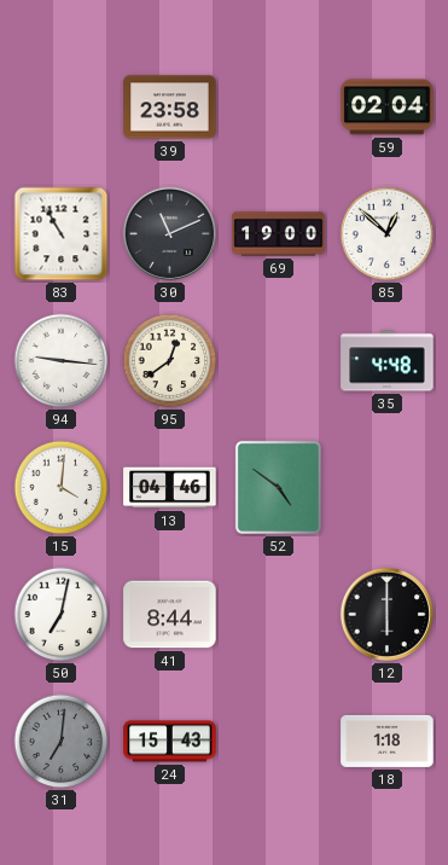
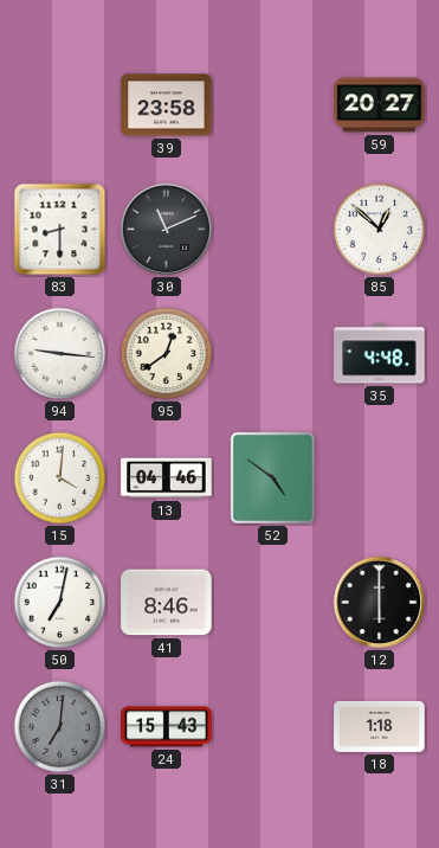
59: 02:04 -> 20:27
83: 10:55 -> 8:30
69: 19:00 -> none
41: 8:44 -> 8:46
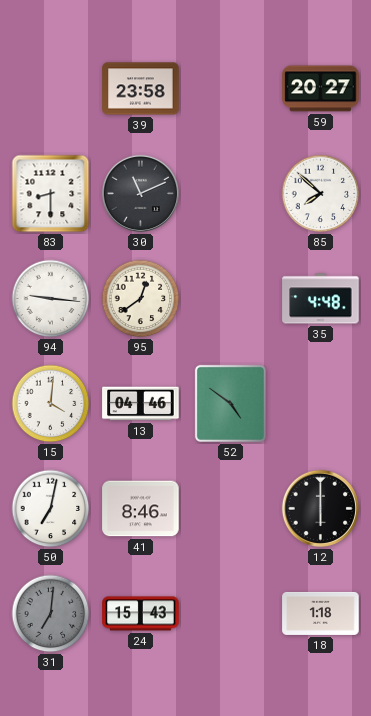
85: 12:52 -> 7:52
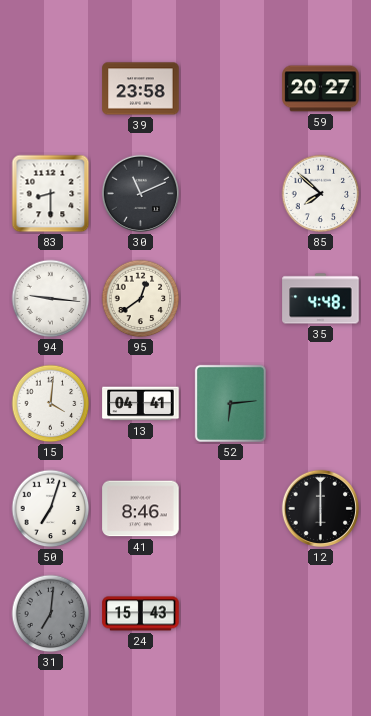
13: 04:46 -> 04:41
52: 4:51 -> 6:14
50: 7:02 -> 7:03
18: 1:18 -> none
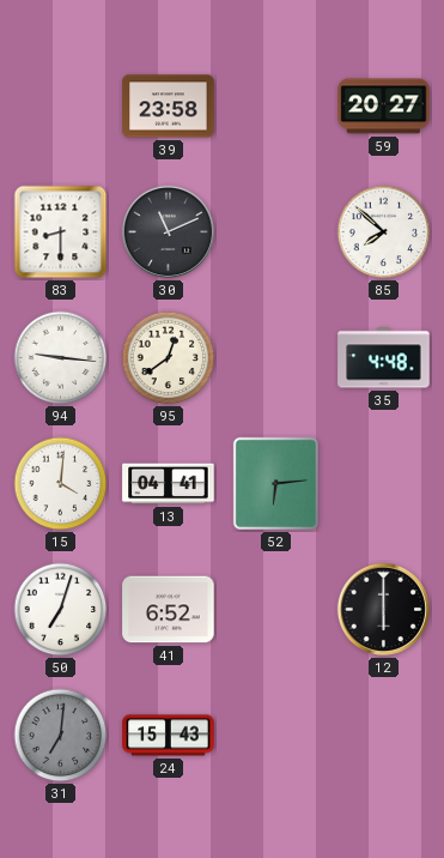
41: 8:46 -> 6:52
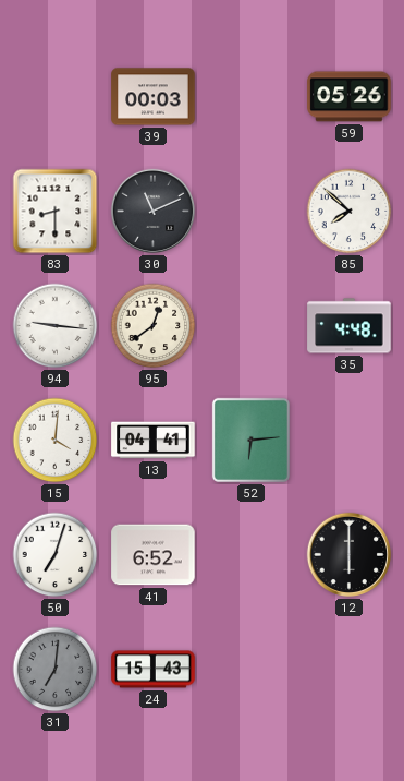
39: 23:58 -> 00:03
59: 20:27 -> 05:26
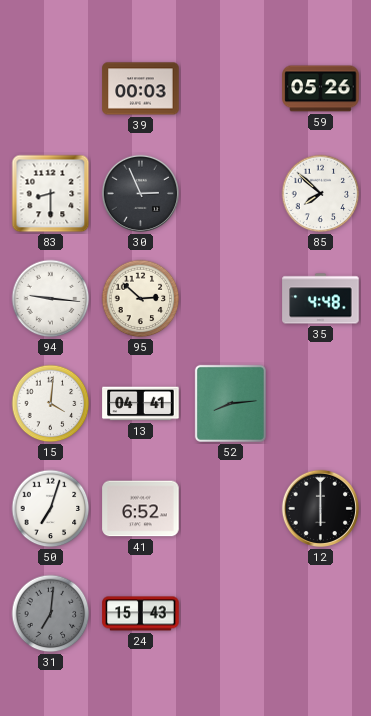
30: 11:11 -> 2:56
95: 12:39 -> 2:52
52: 6:14 -> 8:14
